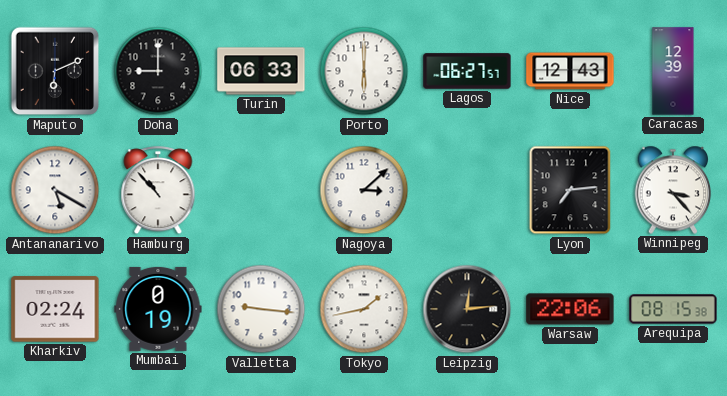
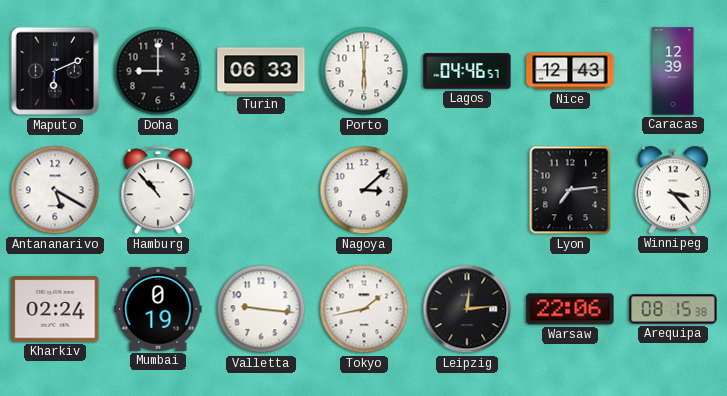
Lagos: 06:27 -> 04:46
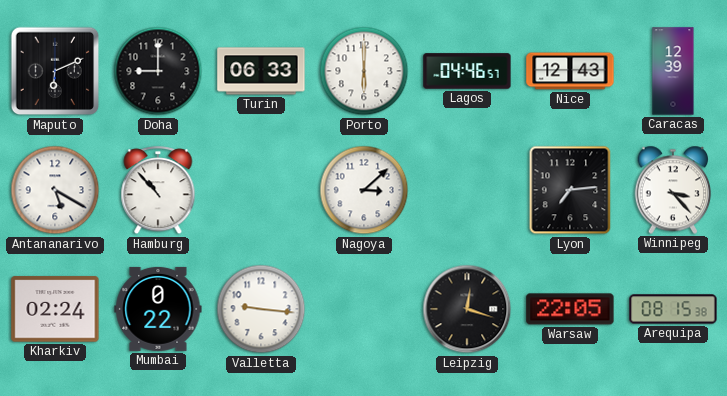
Mumbai: 0:19 -> 0:22
Tokyo: 1:43 -> none
Leipzig: 12:14 -> 12:18
Warsaw: 22:06 -> 22:05
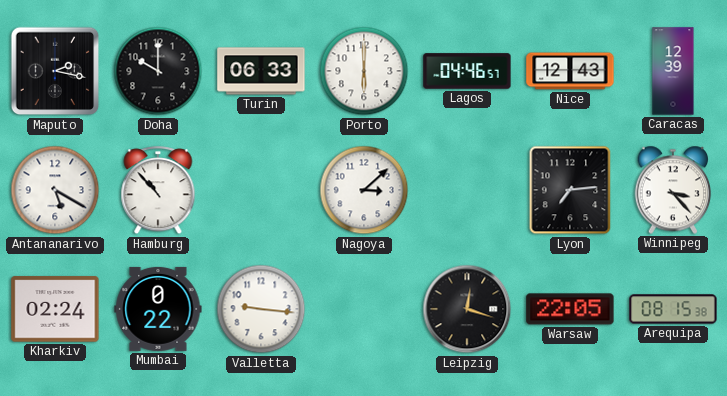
Maputo: 6:11 -> 2:17
Doha: 9:00 -> 10:00
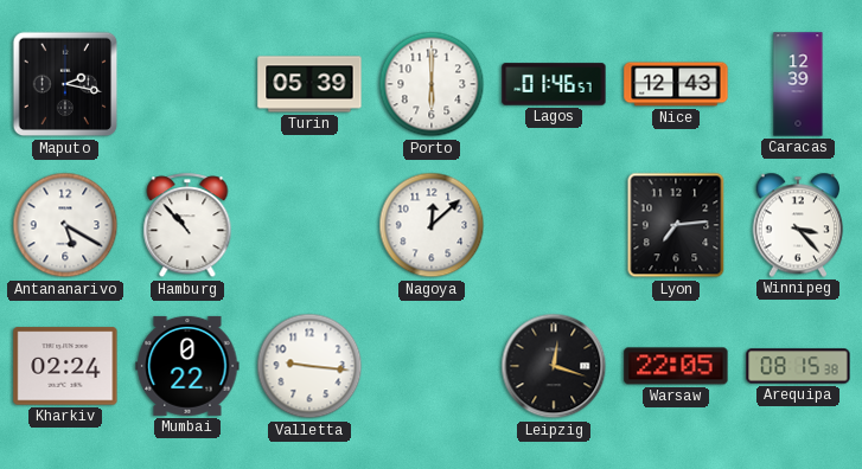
Doha: 10:00 -> none
Turin: 06:33 -> 05:39
Lagos: 04:46 -> 01:46
Nagoya: 3:08 -> 12:08
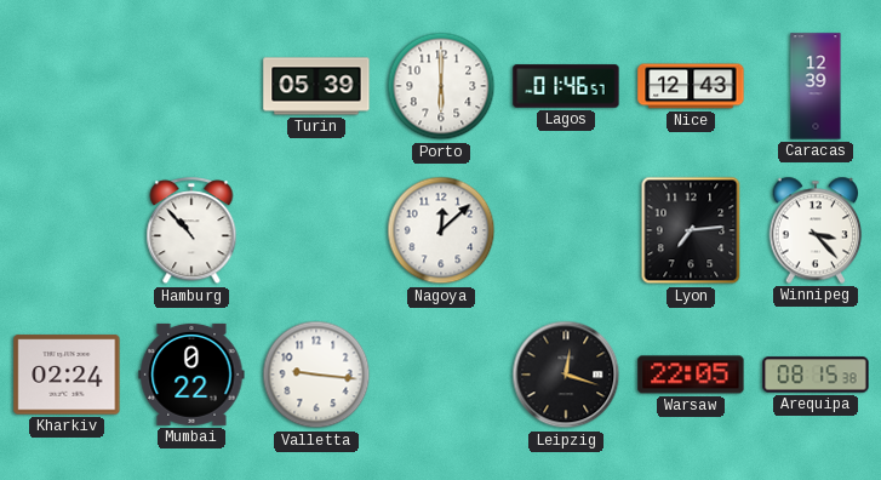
Maputo: 2:17 -> none
Antananarivo: 5:20 -> none
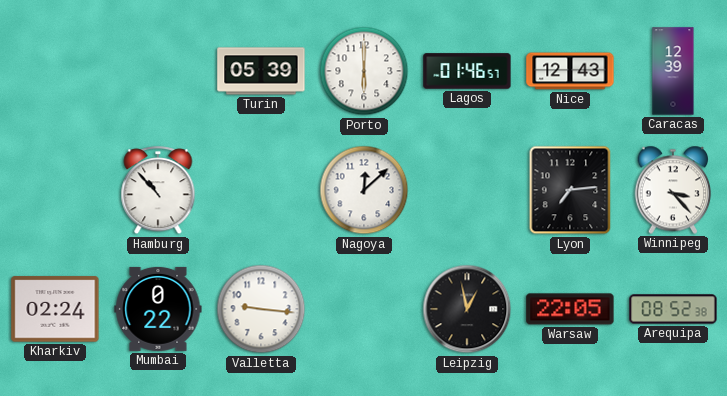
Leipzig: 12:18 -> 12:58
Arequipa: 08:15 -> 08:52
